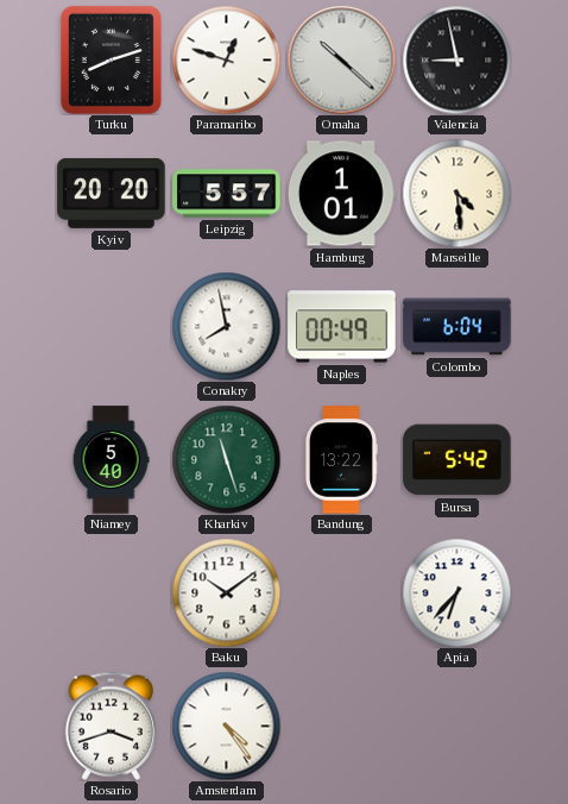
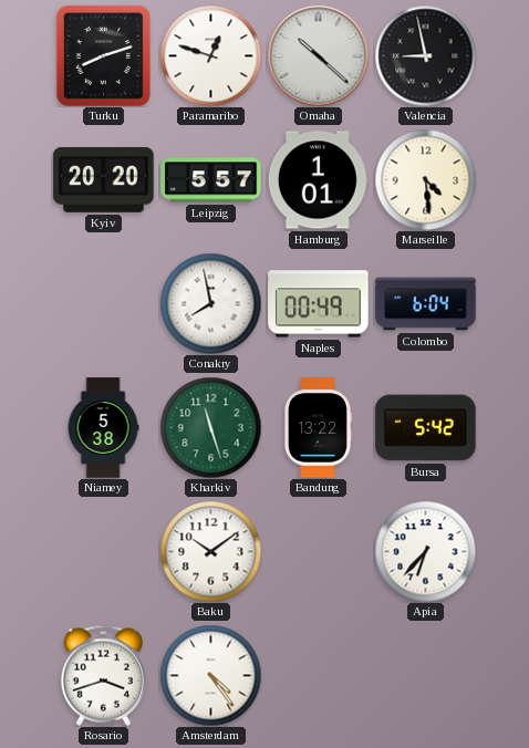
Niamey: 5:40 -> 5:38
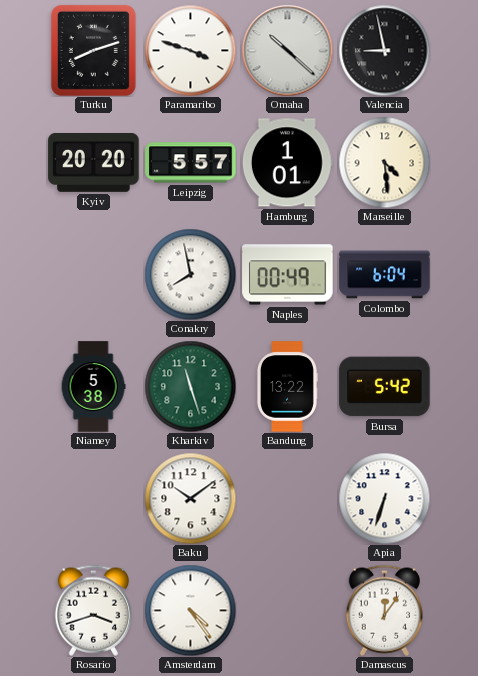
Paramaribo: 12:48 -> 3:48
Apia: 6:37 -> 6:33
Damascus: none -> 12:06
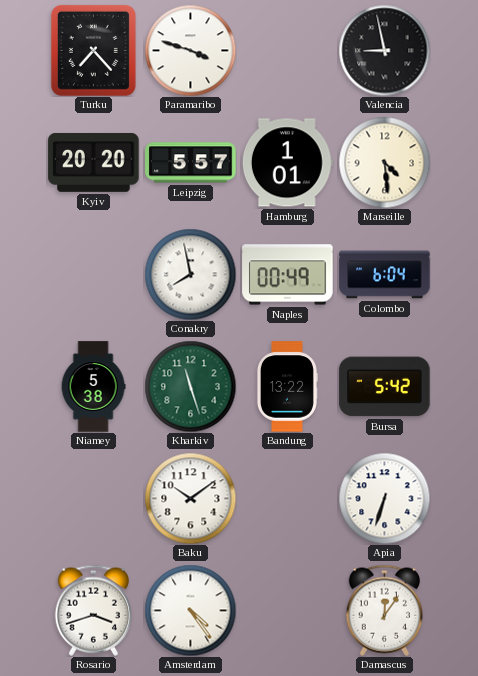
Turku: 8:12 -> 7:23
Omaha: 10:22 -> none
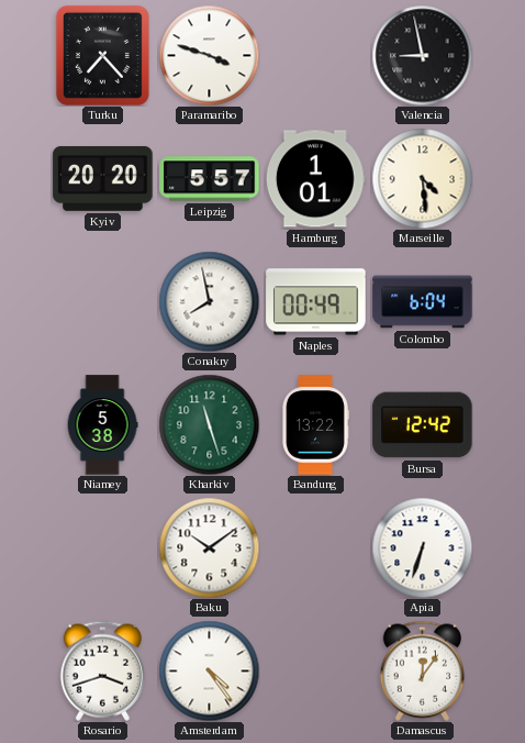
Bursa: 5:42 -> 12:42
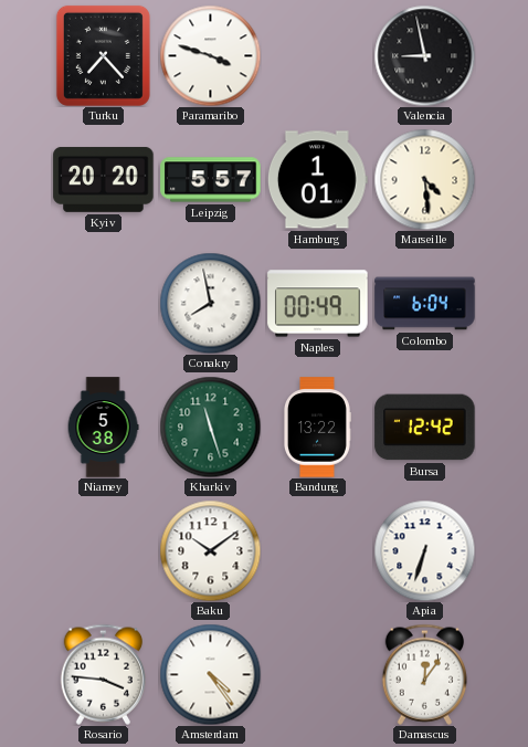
Rosario: 3:42 -> 3:46
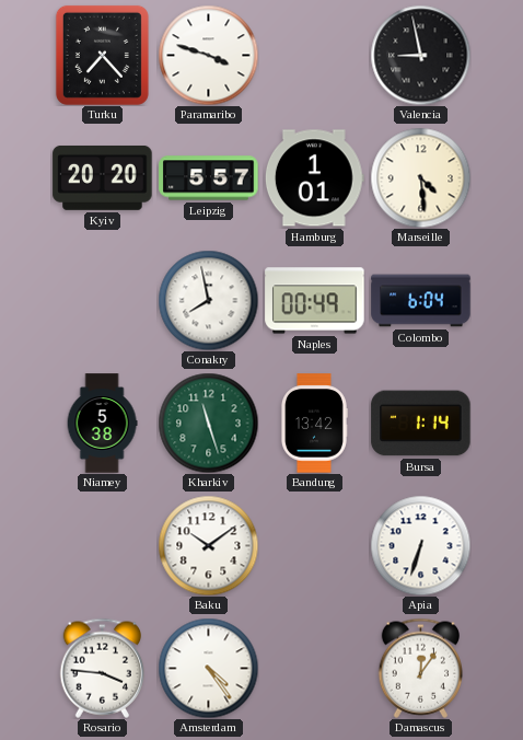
Bandung: 13:22 -> 13:42
Bursa: 12:42 -> 1:14
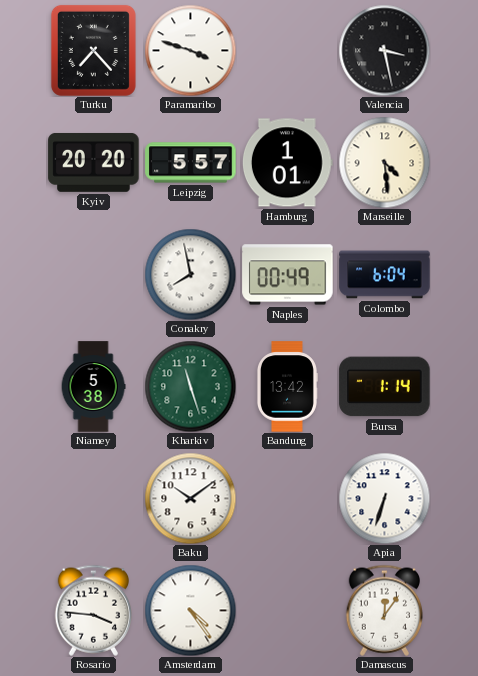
Valencia: 8:58 -> 3:28
